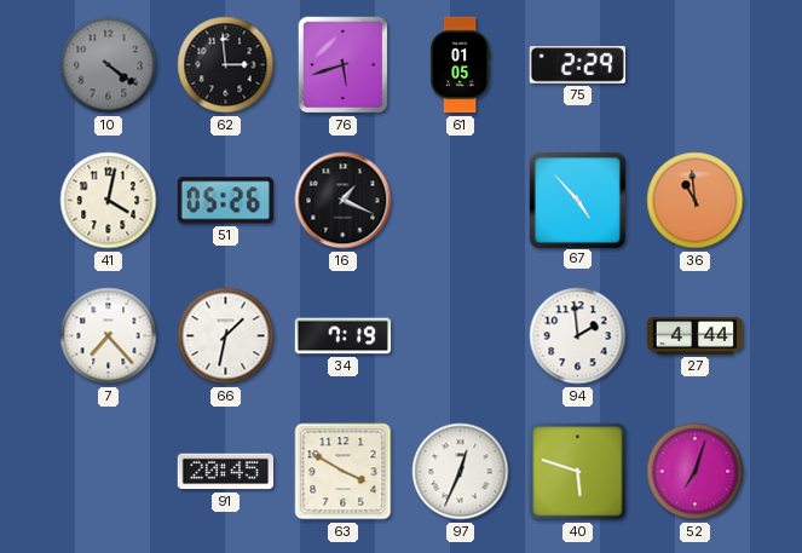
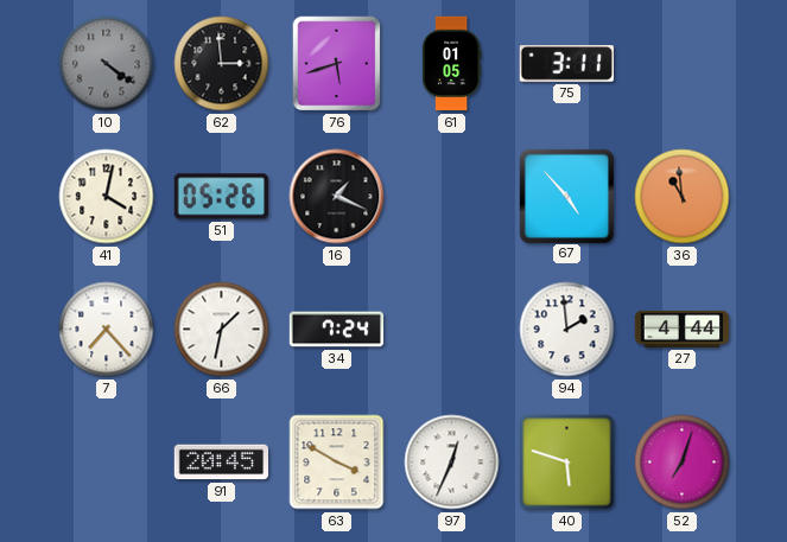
75: 2:29 -> 3:11
34: 7:19 -> 7:24
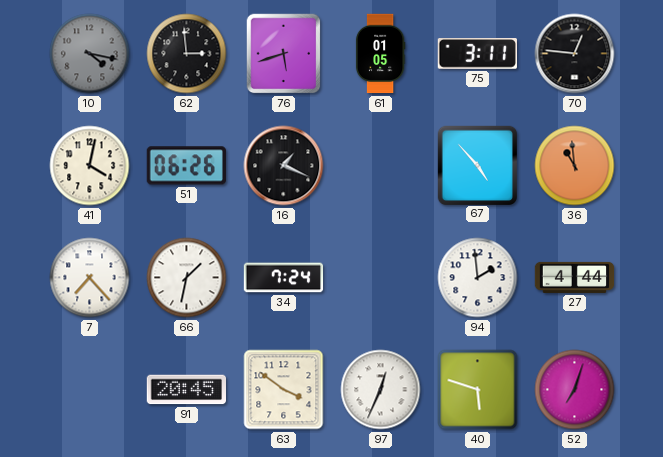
10: 4:21 -> 4:17
70: none -> 12:46
51: 05:26 -> 06:26
63: 3:50 -> 3:51
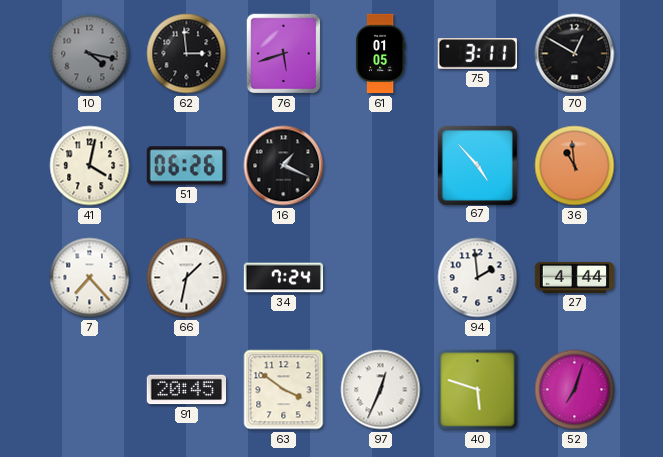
70: 12:46 -> 12:50
